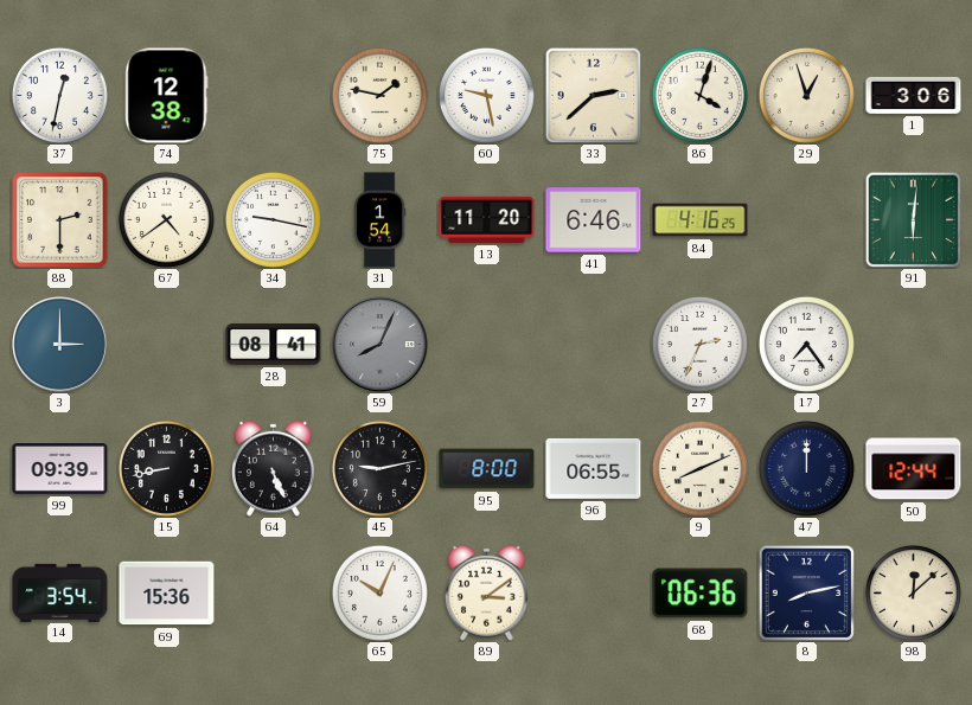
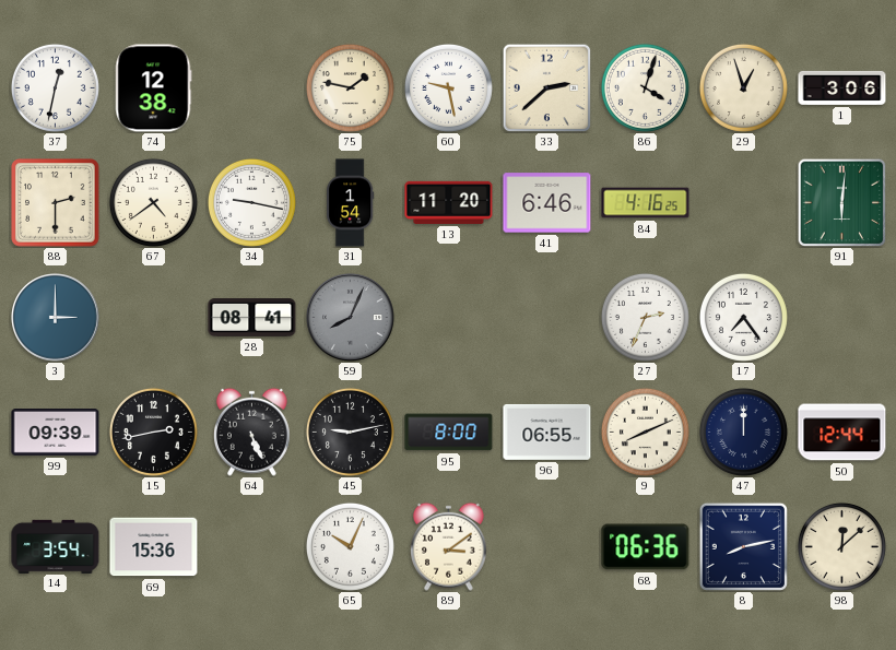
15: 8:43 -> 2:43
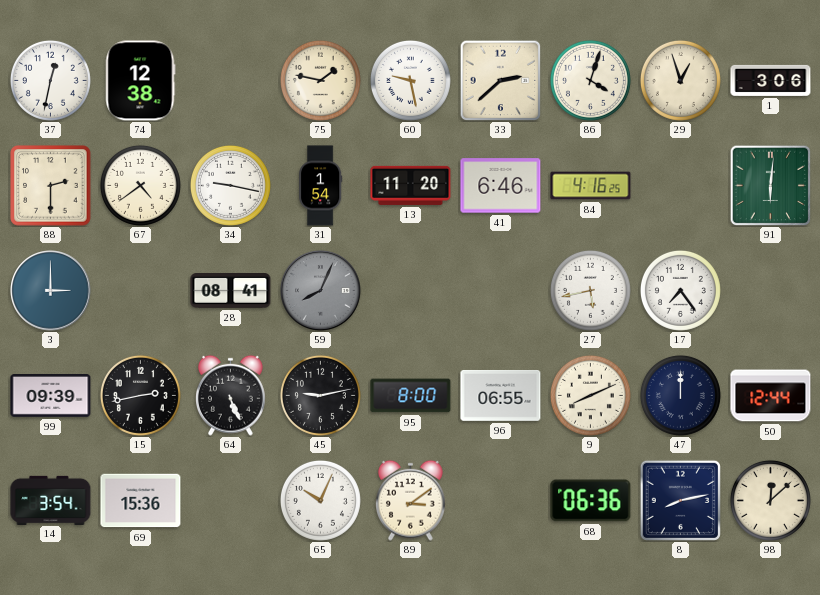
27: 2:34 -> 5:43
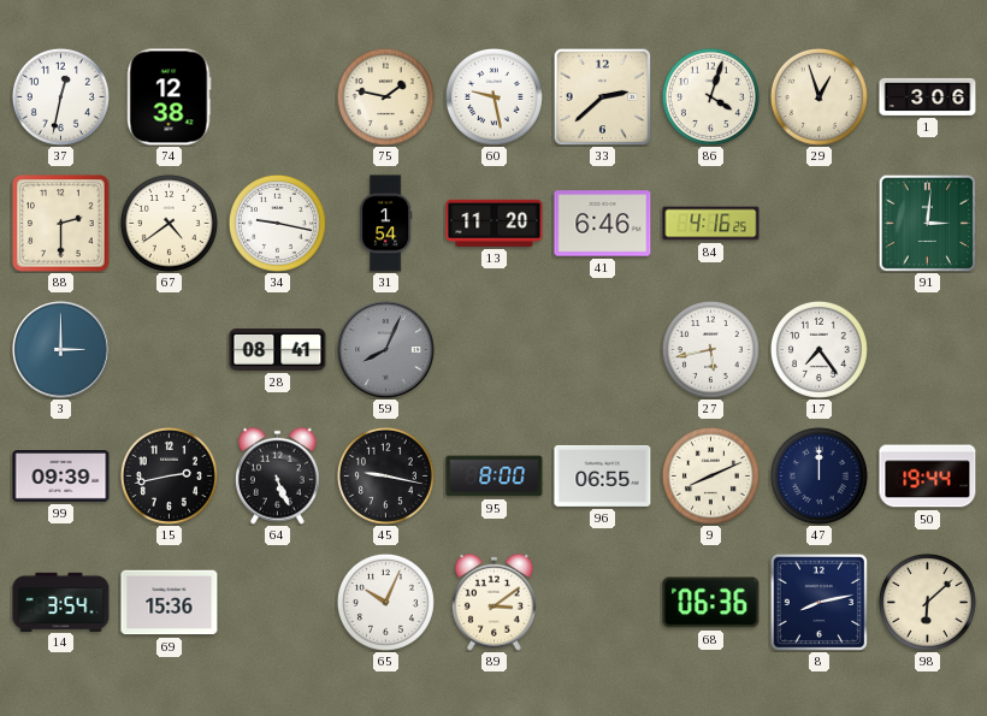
91: 6:01 -> 3:01
45: 9:13 -> 9:17
50: 12:44 -> 19:44
98: 12:08 -> 6:08
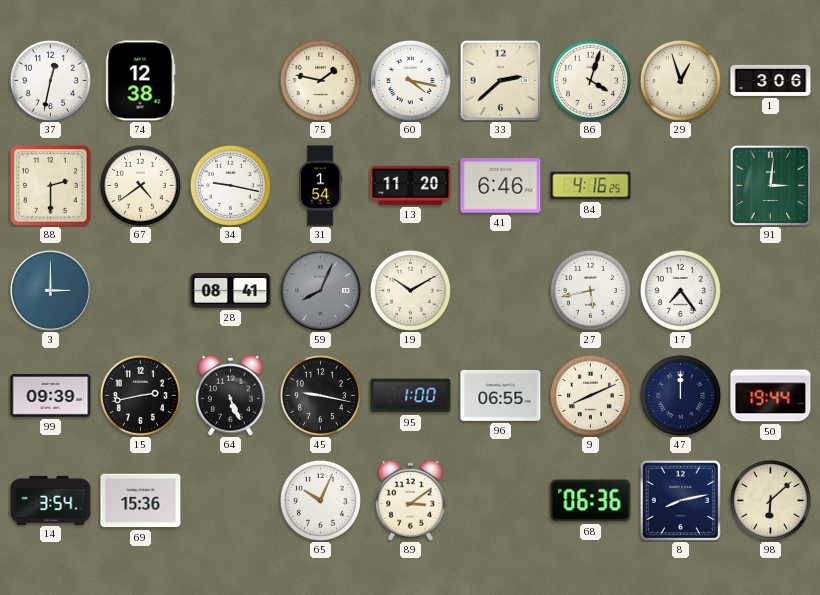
60: 9:28 -> 4:17
19: none -> 10:10
95: 8:00 -> 1:00
